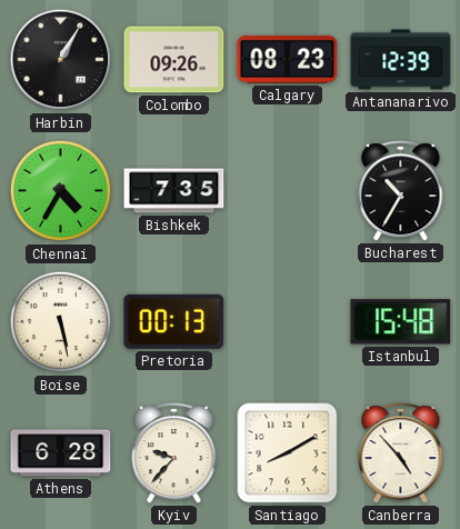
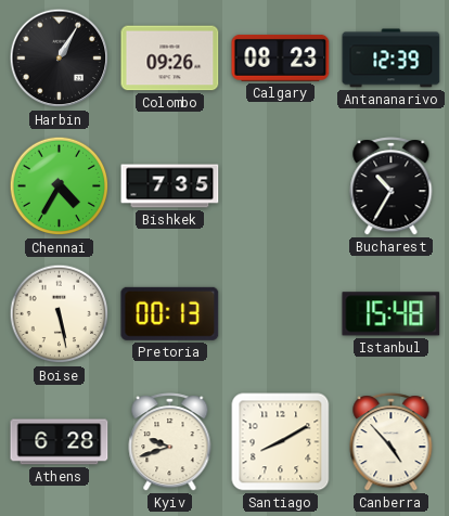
Kyiv: 9:37 -> 9:42
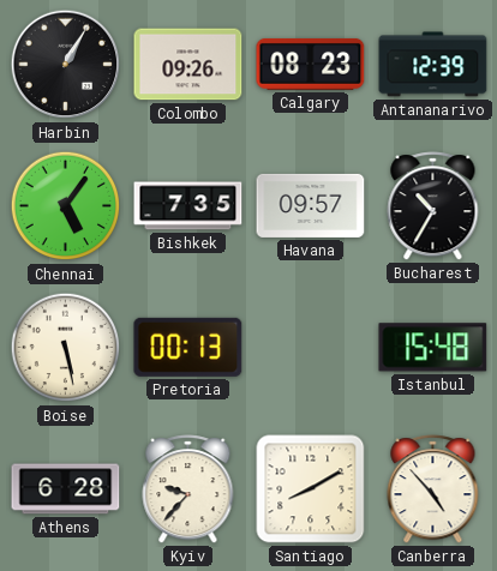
Chennai: 4:35 -> 5:06
Havana: none -> 09:57
Kyiv: 9:42 -> 9:37
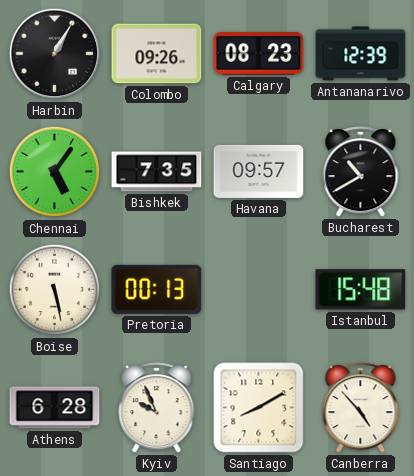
Bucharest: 10:35 -> 10:40
Kyiv: 9:37 -> 9:56
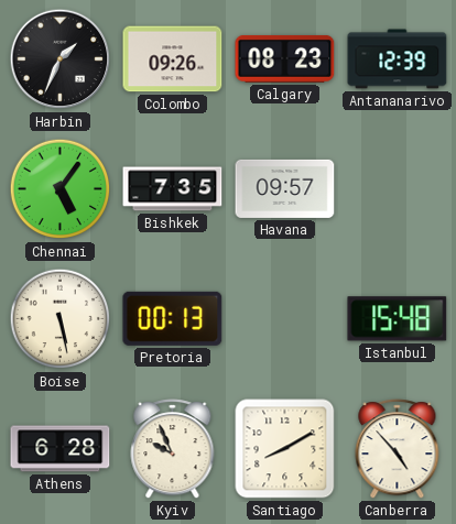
Harbin: 1:05 -> 1:34
Bucharest: 10:40 -> none
